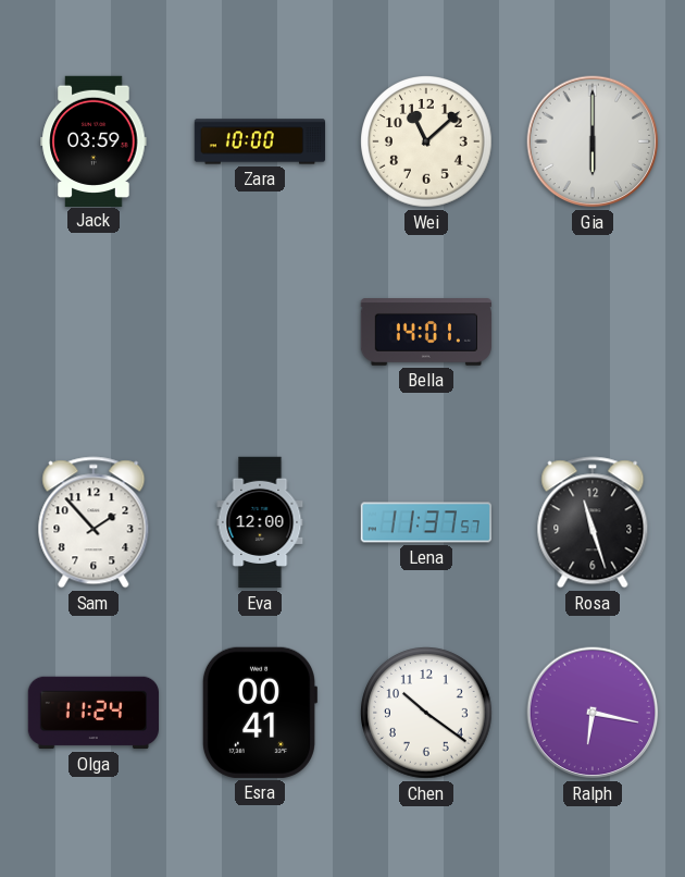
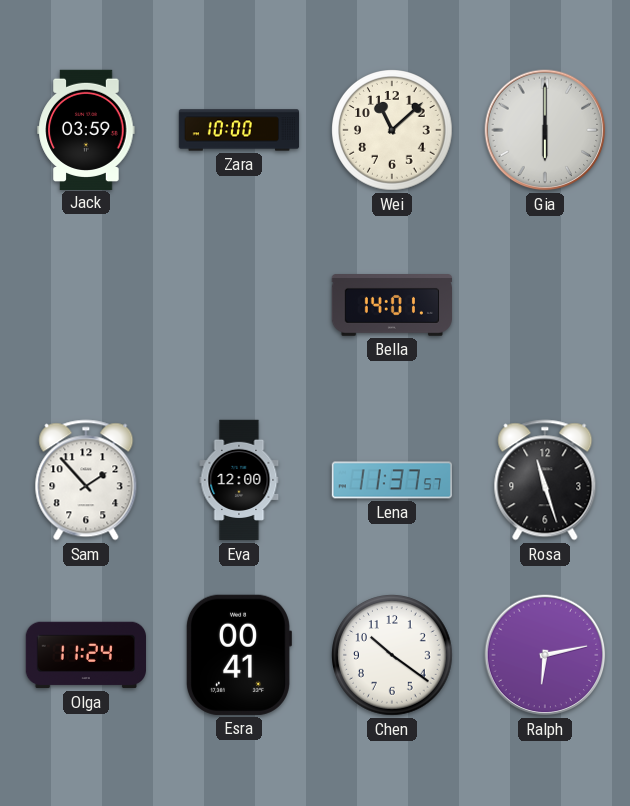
Ralph: 6:17 -> 6:13
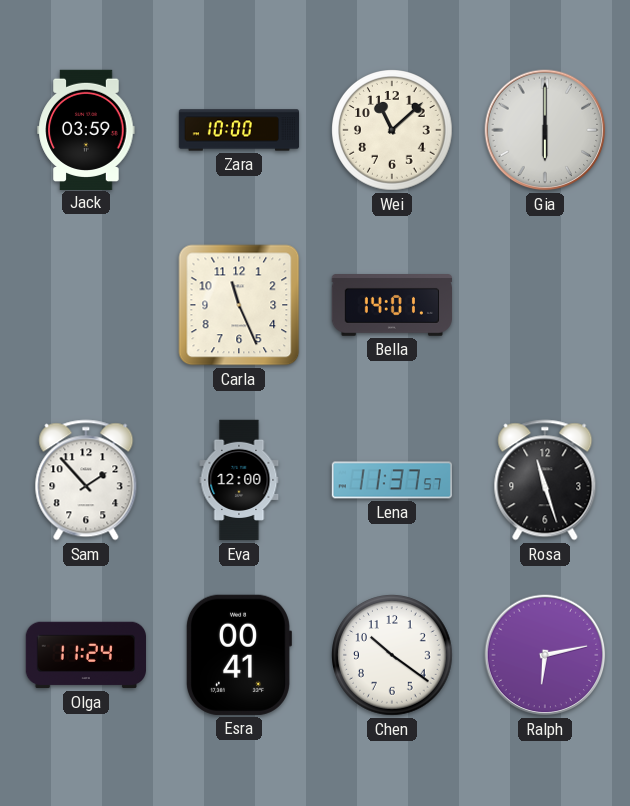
Carla: none -> 11:26
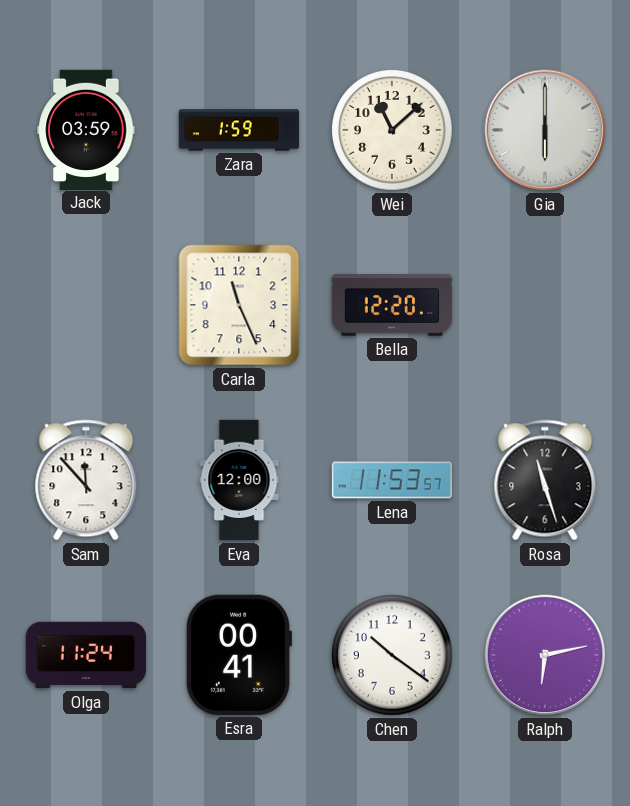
Zara: 10:00 -> 1:59
Bella: 14:01 -> 12:20
Sam: 1:53 -> 11:53
Lena: 11:37 -> 11:53
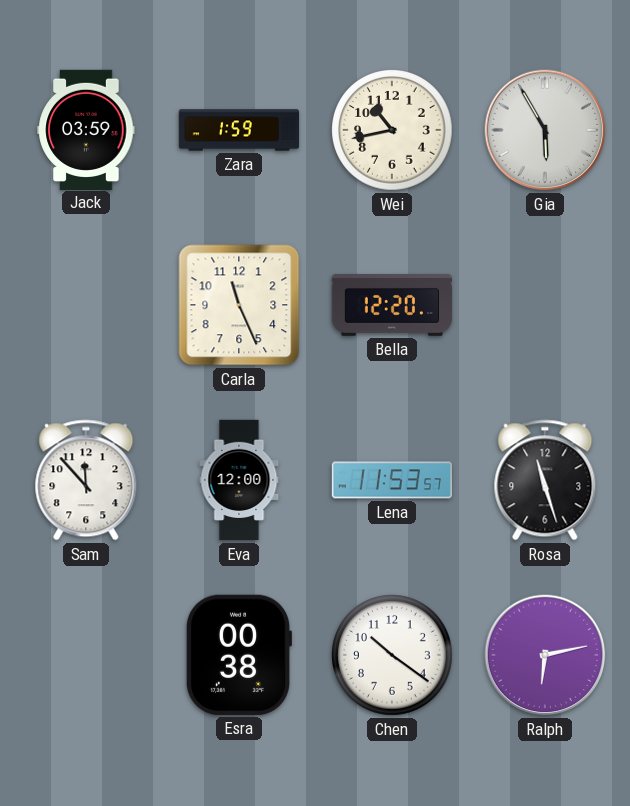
Wei: 11:08 -> 10:43
Gia: 6:00 -> 5:55
Olga: 11:24 -> none
Esra: 00:41 -> 00:38
